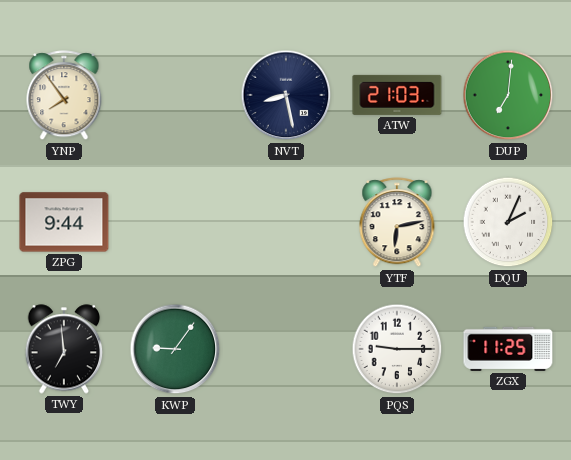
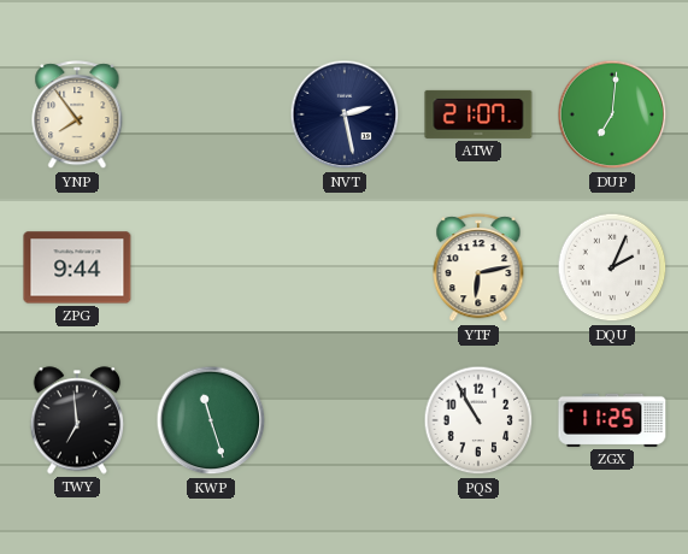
NVT: 8:28 -> 2:28
ATW: 21:03 -> 21:07
KWP: 9:06 -> 11:27
PQS: 9:15 -> 10:55
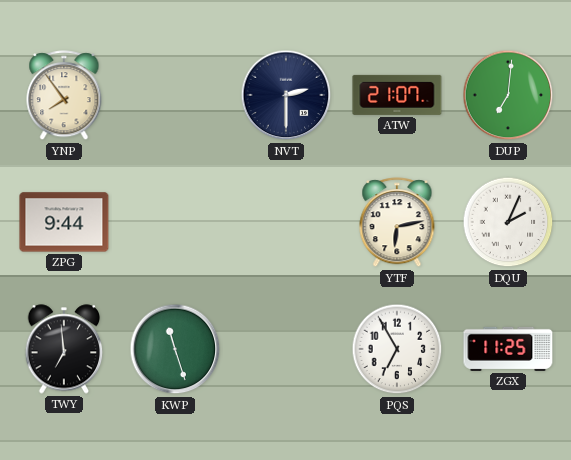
NVT: 2:28 -> 2:30
PQS: 10:55 -> 6:55
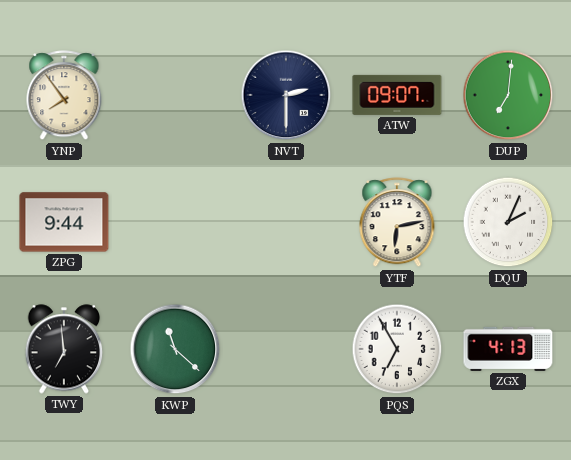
ATW: 21:07 -> 09:07
KWP: 11:27 -> 11:22
ZGX: 11:25 -> 4:13
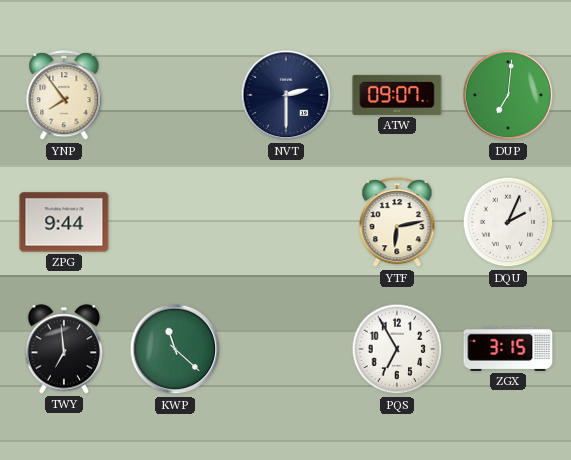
ZGX: 4:13 -> 3:15
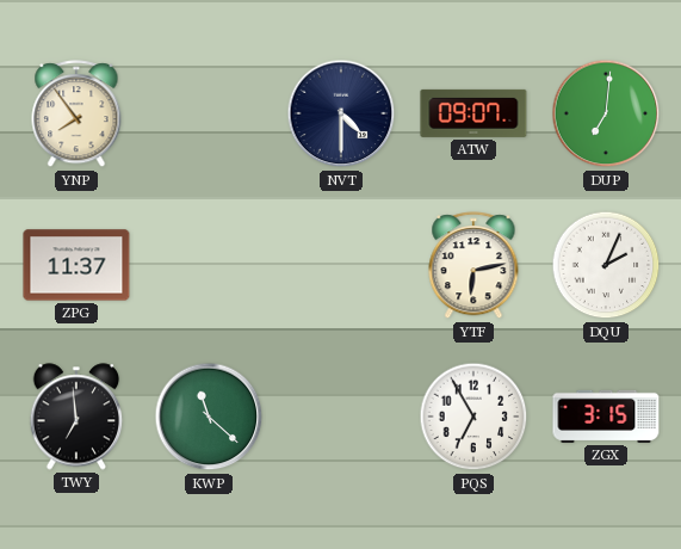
NVT: 2:30 -> 4:30
ZPG: 9:44 -> 11:37
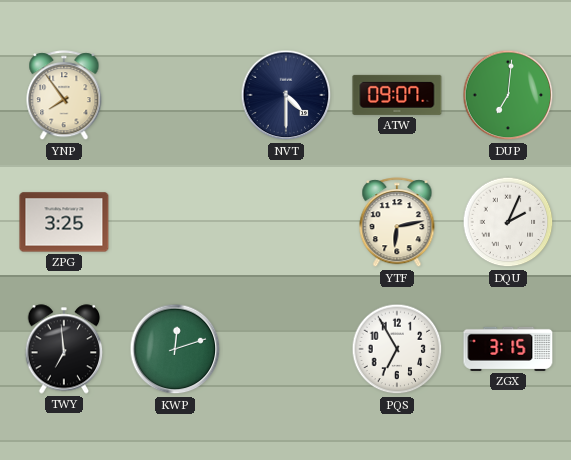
ZPG: 11:37 -> 3:25
KWP: 11:22 -> 12:12
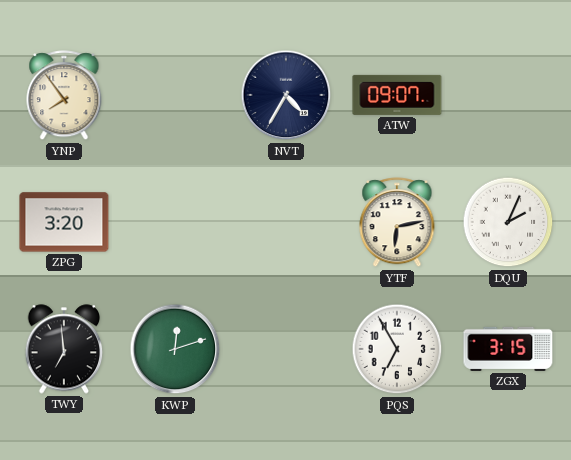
NVT: 4:30 -> 4:35
DUP: 7:01 -> none
ZPG: 3:25 -> 3:20
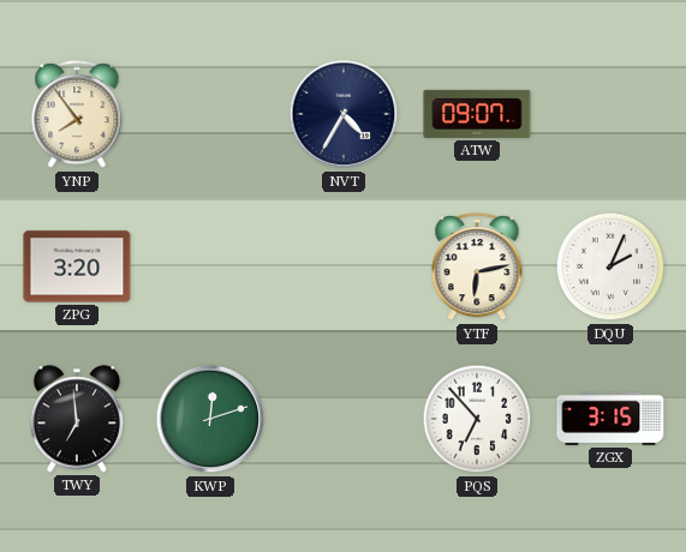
PQS: 6:55 -> 6:53
